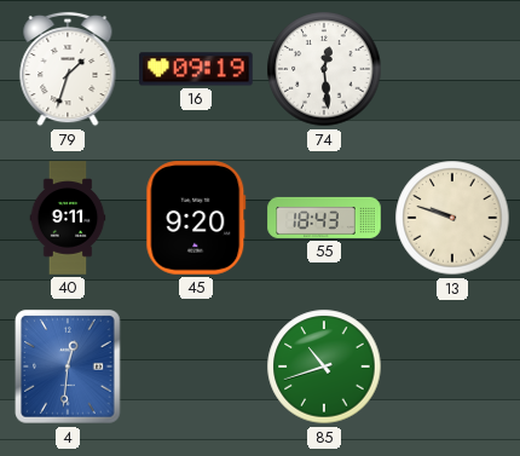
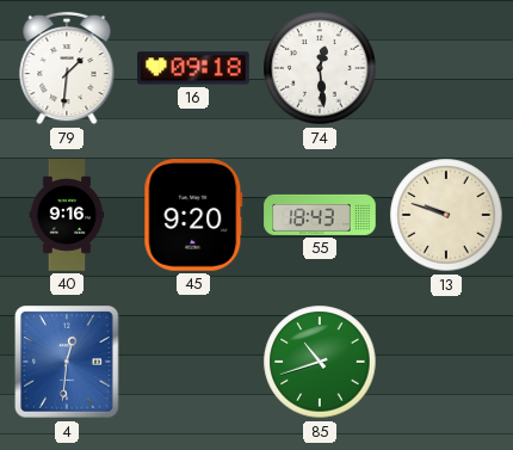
79: 1:33 -> 1:31
16: 09:19 -> 09:18
40: 9:11 -> 9:16
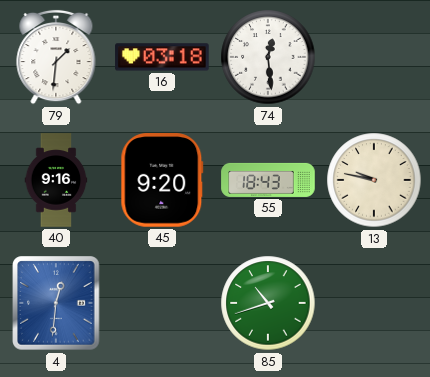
16: 09:18 -> 03:18
13: 9:48 -> 9:47
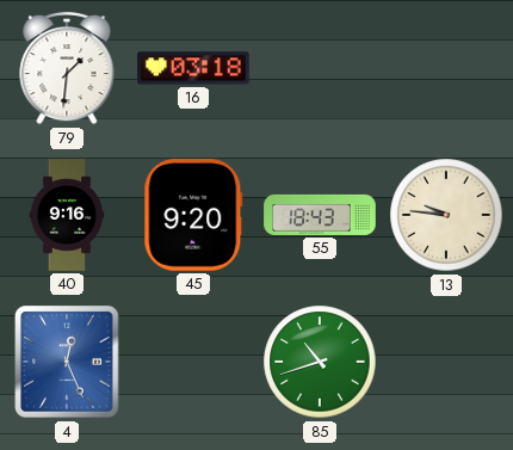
74: 12:29 -> none
13: 9:47 -> 9:46
4: 12:31 -> 12:26
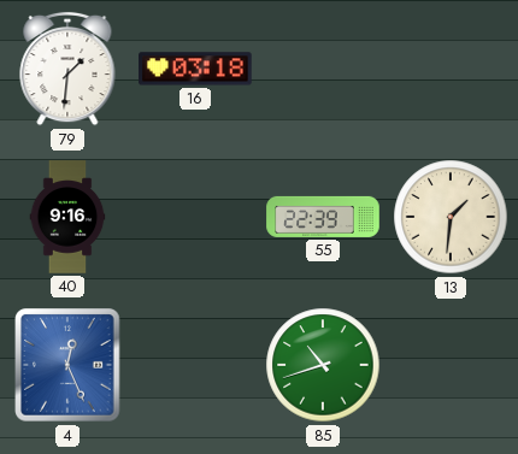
45: 9:20 -> none
55: 18:43 -> 22:39
13: 9:46 -> 1:31
